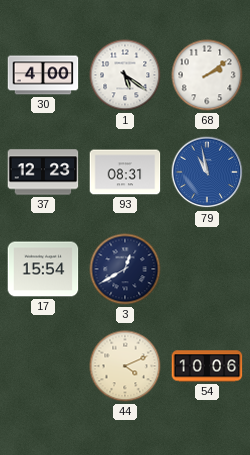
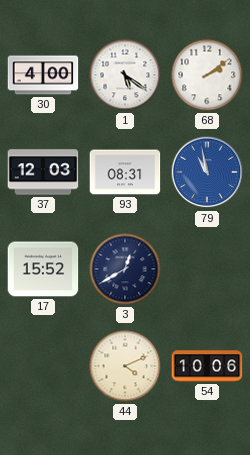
37: 12:23 -> 12:03
17: 15:54 -> 15:52
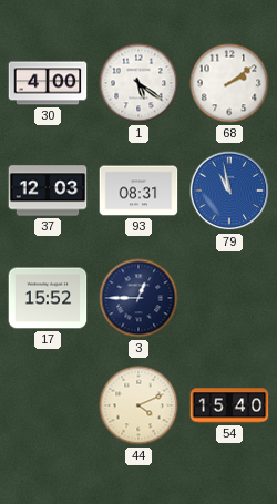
3: 12:40 -> 12:45
54: 10:06 -> 15:40
